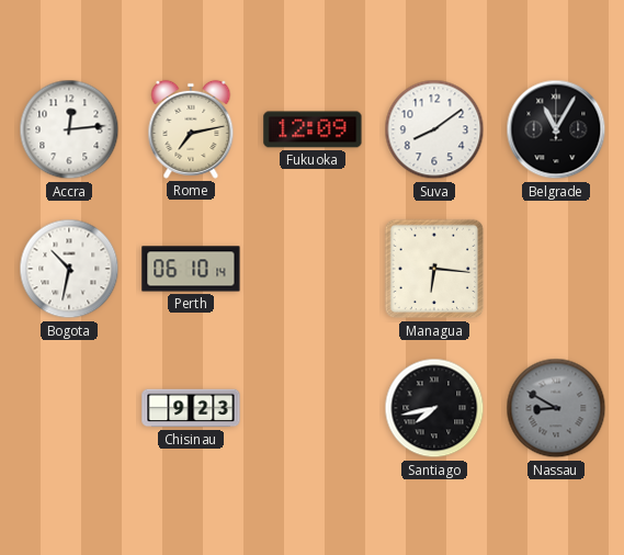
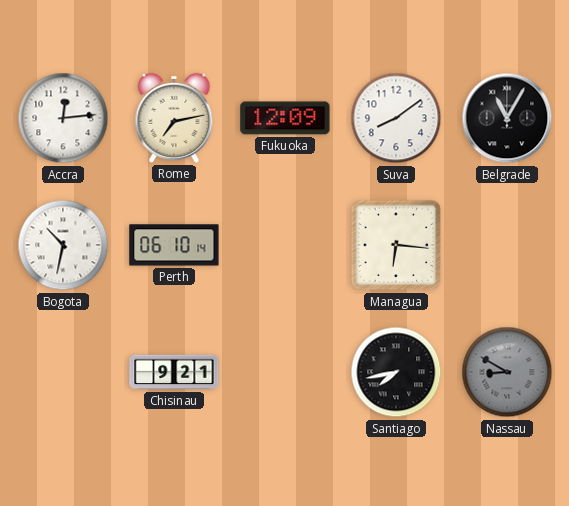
Chisinau: 9:23 -> 9:21
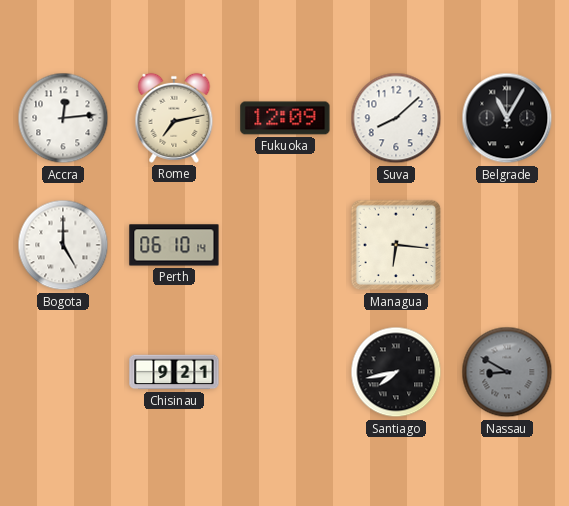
Suva: 8:09 -> 8:08
Bogota: 10:32 -> 5:00
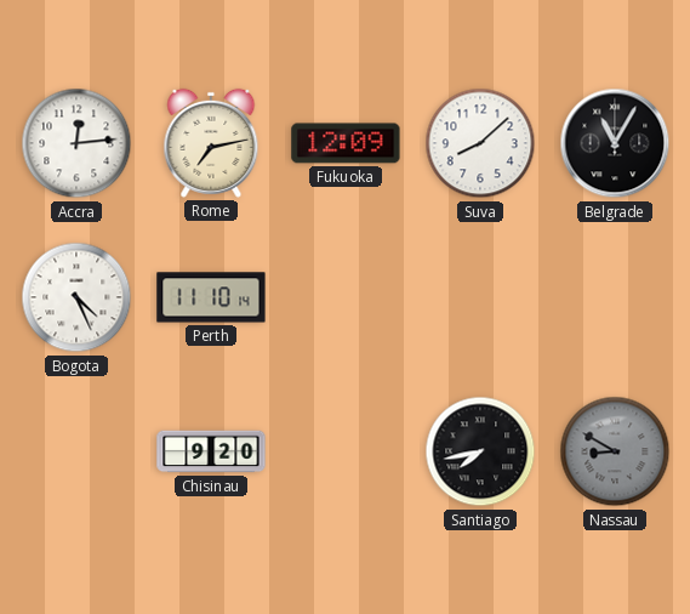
Bogota: 5:00 -> 4:26
Perth: 06:10 -> 11:10
Managua: 6:16 -> none
Chisinau: 9:21 -> 9:20
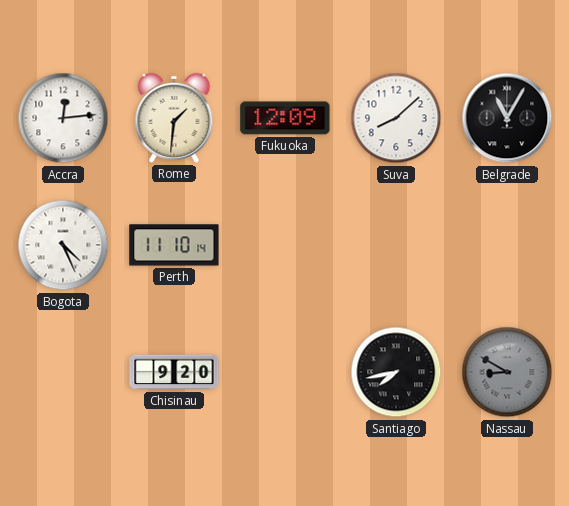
Rome: 7:13 -> 1:31
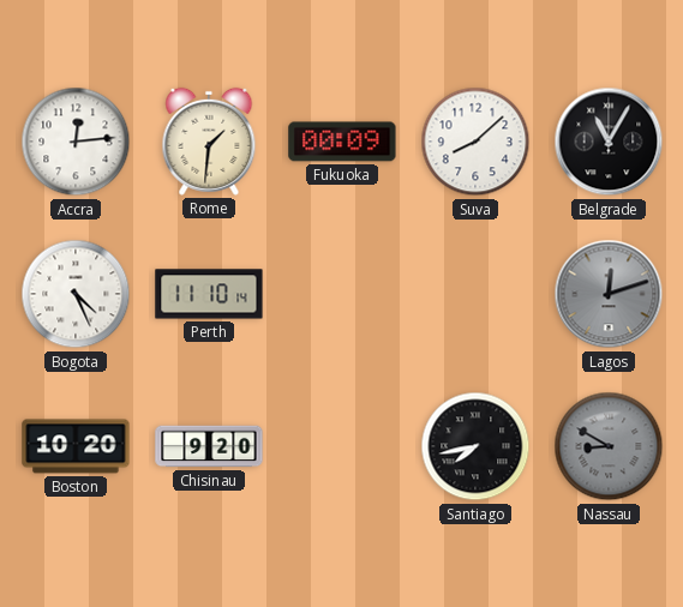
Fukuoka: 12:09 -> 00:09
Lagos: none -> 12:12
Boston: none -> 10:20
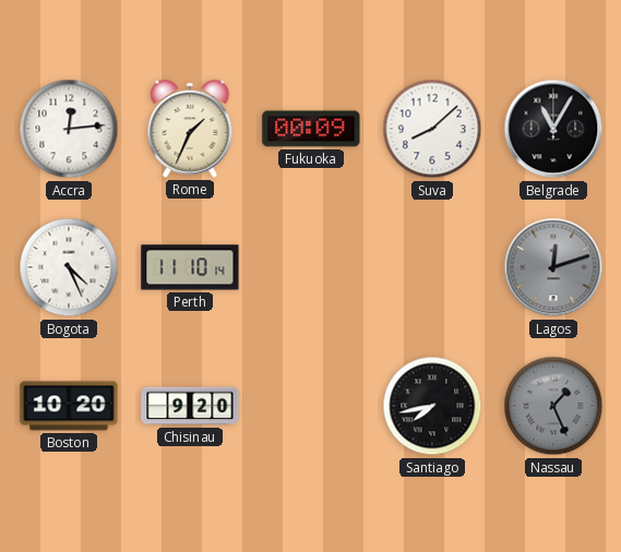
Rome: 1:31 -> 1:34
Nassau: 8:50 -> 1:26
